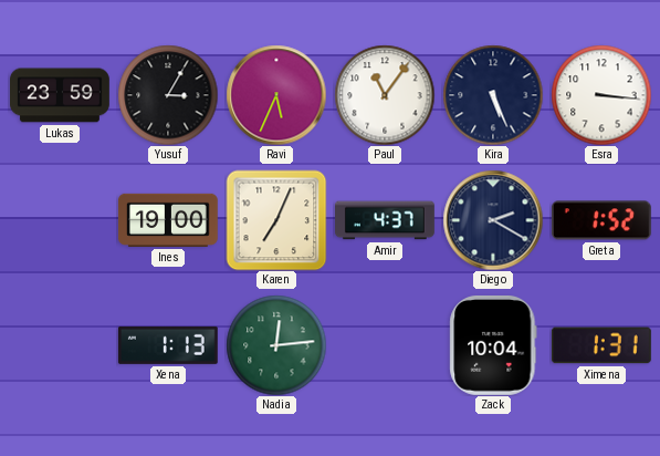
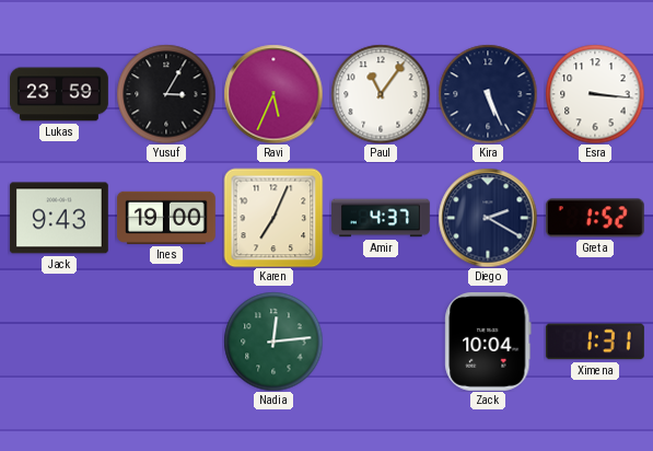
Jack: none -> 9:43
Xena: 1:13 -> none
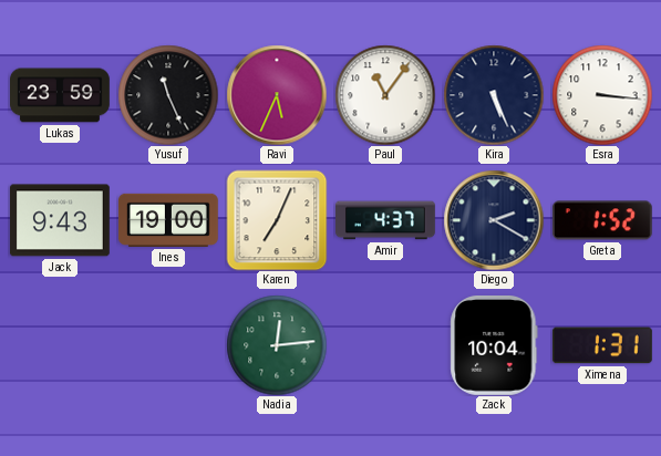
Yusuf: 3:05 -> 11:26
